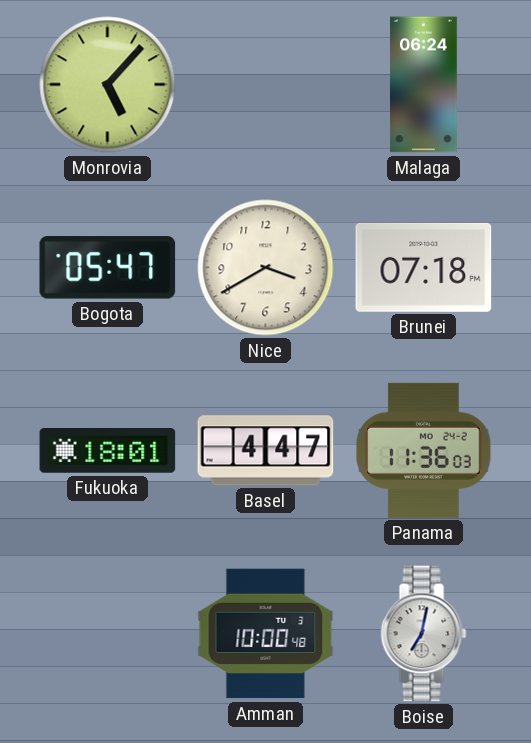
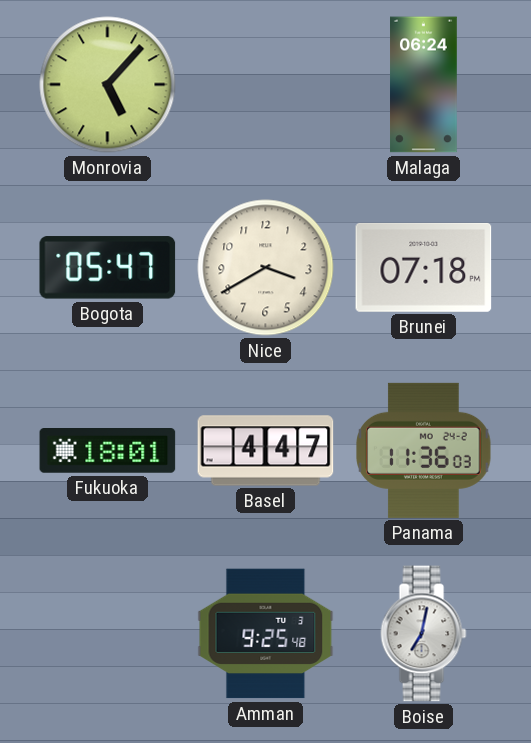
Amman: 10:00 -> 9:25
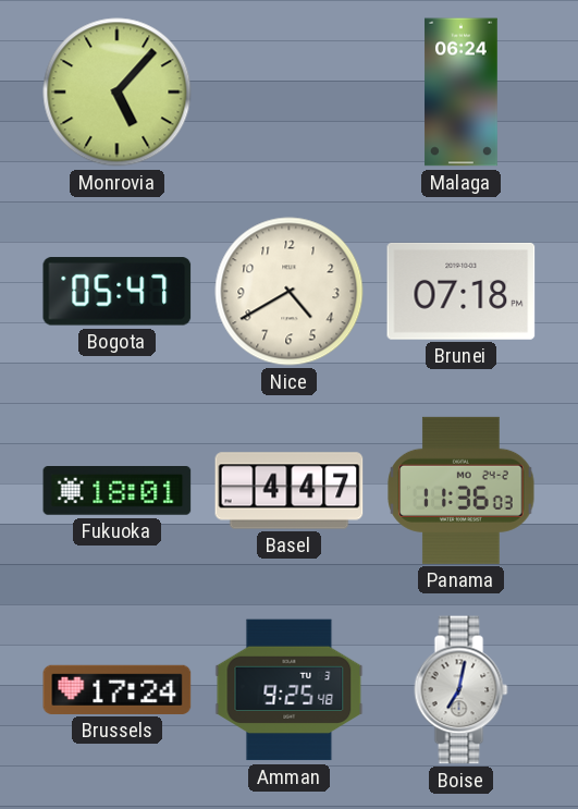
Nice: 3:40 -> 4:40
Brussels: none -> 17:24
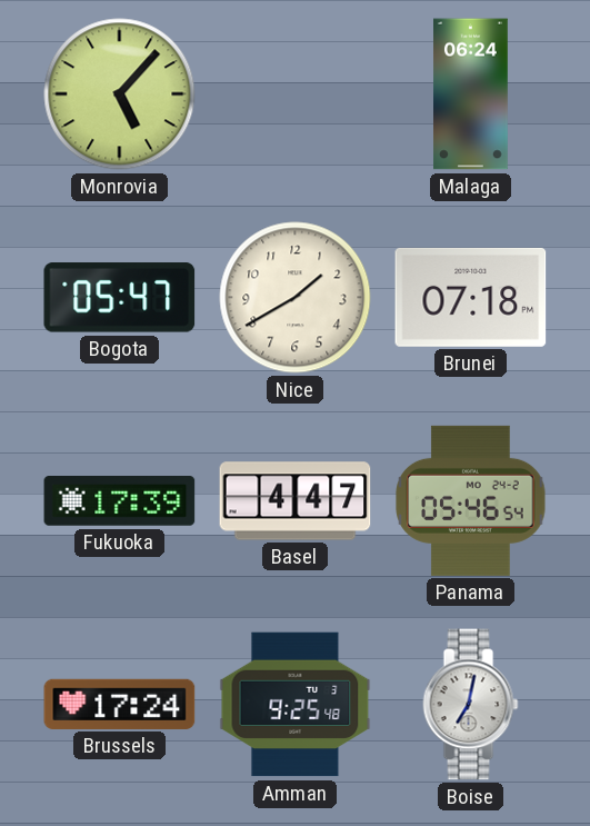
Nice: 4:40 -> 1:40
Fukuoka: 18:01 -> 17:39
Panama: 11:36 -> 05:46
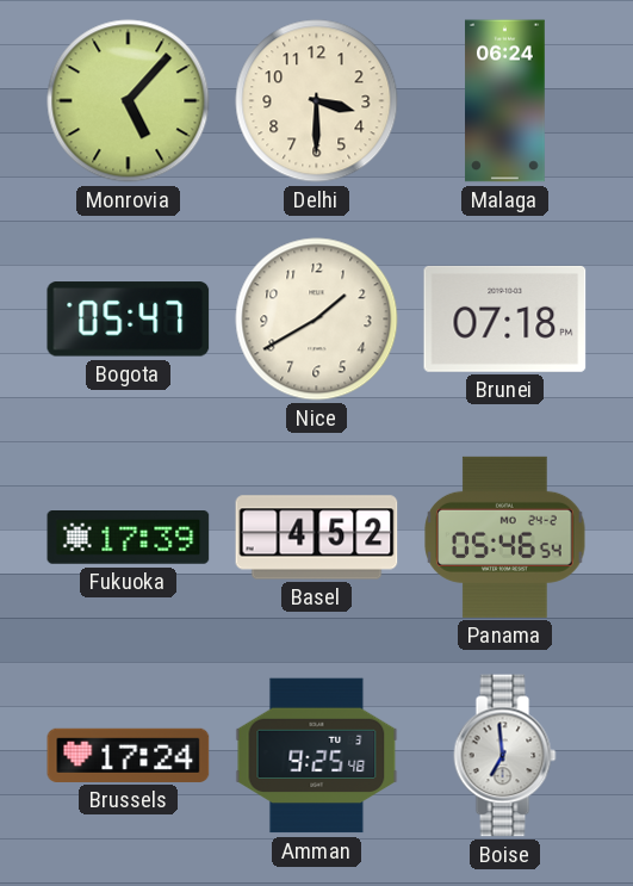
Delhi: none -> 3:30
Basel: 4:47 -> 4:52
Boise: 7:02 -> 6:59
